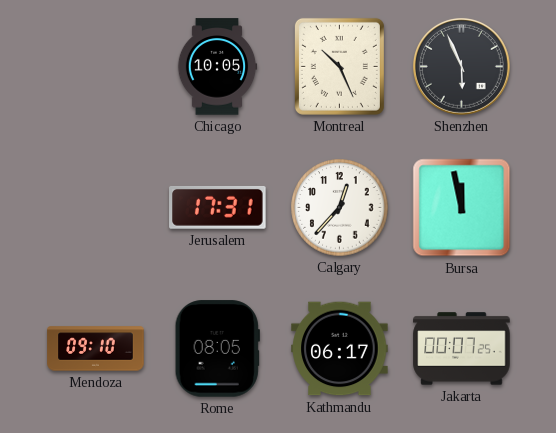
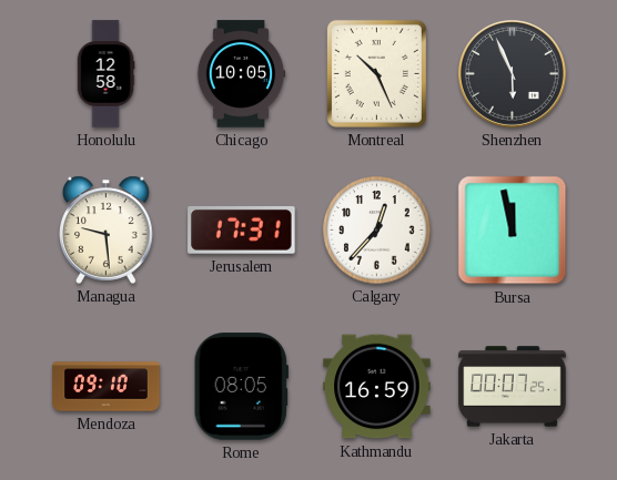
Honolulu: none -> 12:58
Managua: none -> 9:29
Kathmandu: 06:17 -> 16:59
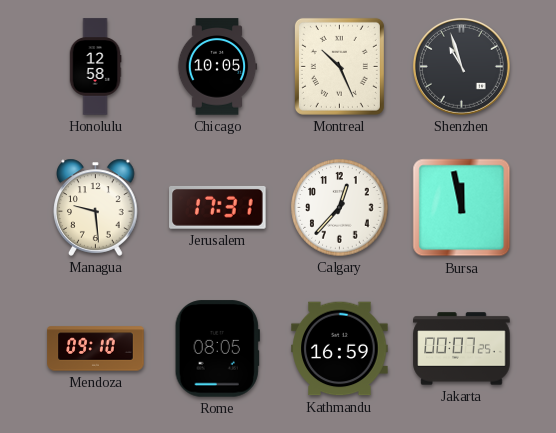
Shenzhen: 5:56 -> 10:57
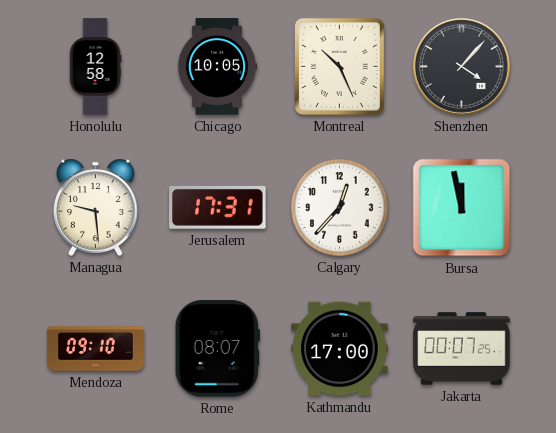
Shenzhen: 10:57 -> 4:07
Rome: 08:05 -> 08:07
Kathmandu: 16:59 -> 17:00
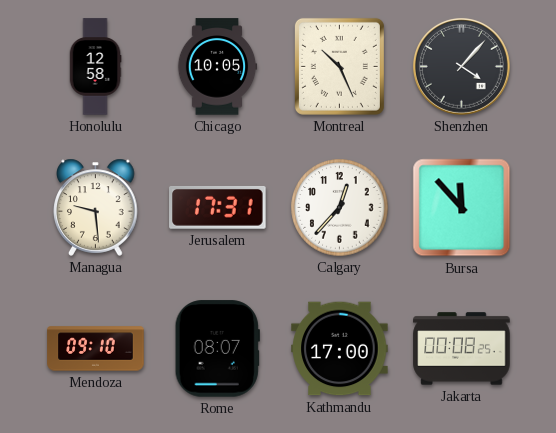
Bursa: 11:58 -> 11:53
Jakarta: 00:07 -> 00:08
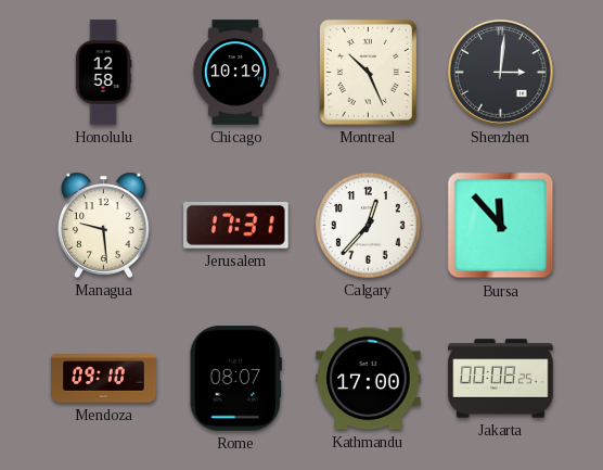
Chicago: 10:05 -> 10:19
Shenzhen: 4:07 -> 3:01
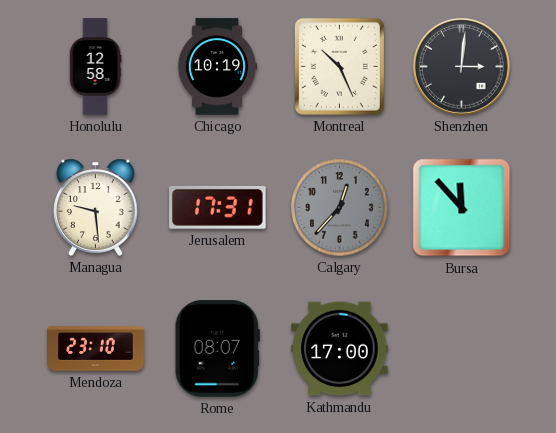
Calgary dial: white -> grey
Mendoza: 09:10 -> 23:10
Jakarta: 00:08 -> none
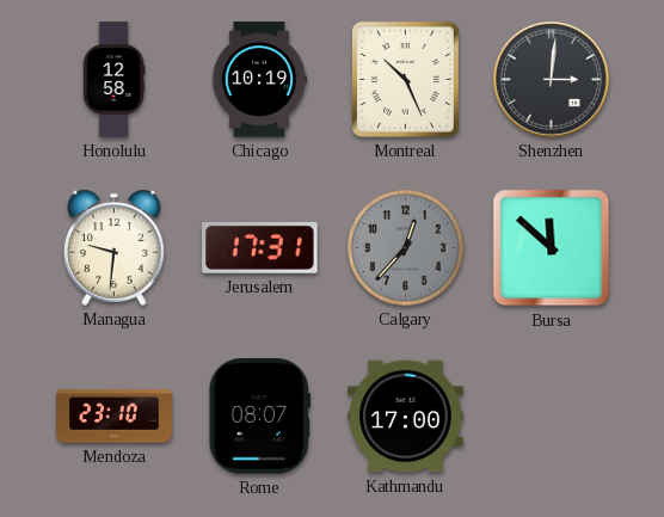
Managua: 9:29 -> 9:31
Bursa: 11:53 -> 11:52
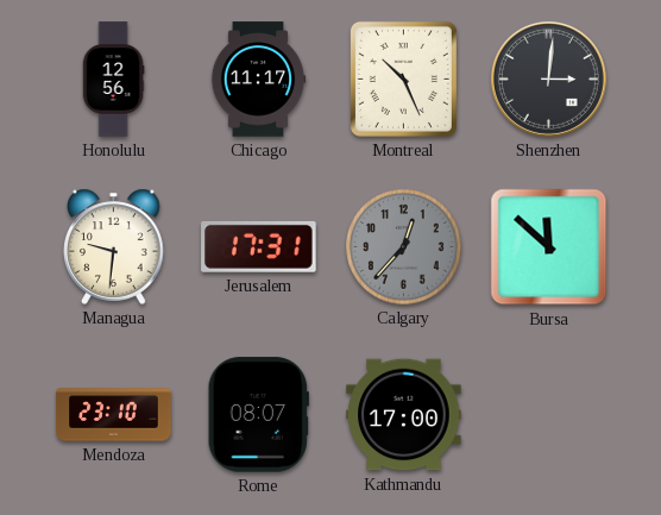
Honolulu: 12:58 -> 12:56
Chicago: 10:19 -> 11:17
